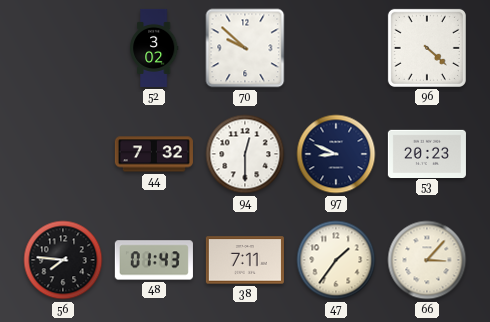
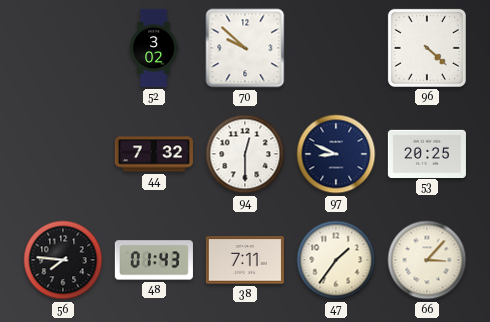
53: 20:23 -> 20:25
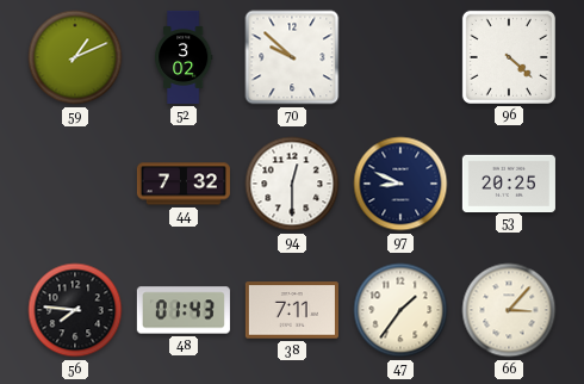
59: none -> 1:11
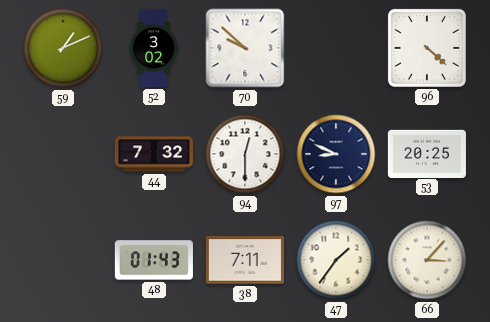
56: 7:46 -> none
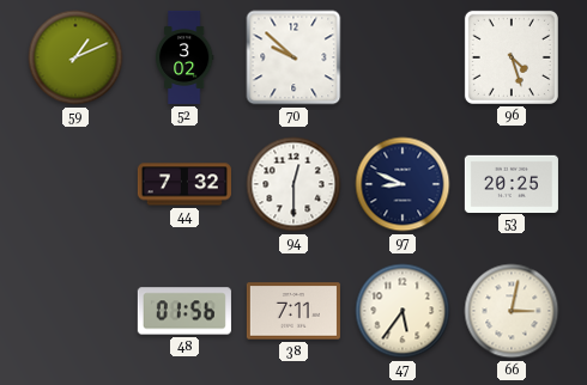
96: 4:22 -> 4:27
48: 01:43 -> 01:56
47: 1:36 -> 5:36
66: 3:07 -> 3:02
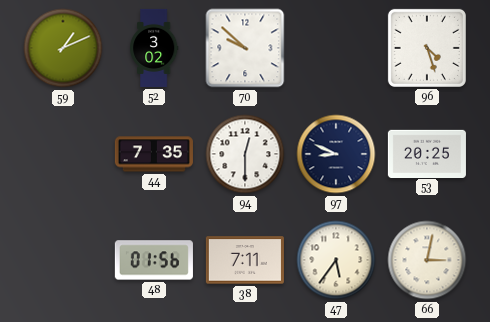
44: 7:32 -> 7:35
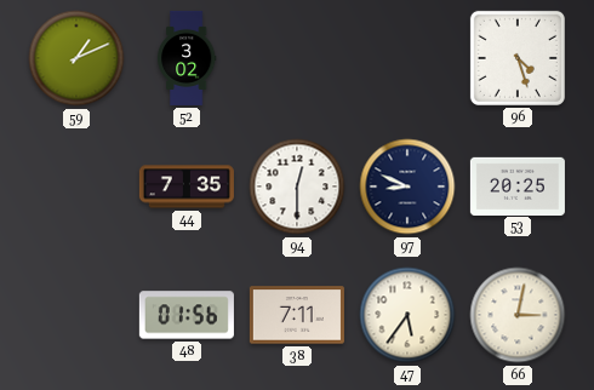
70: 9:52 -> none
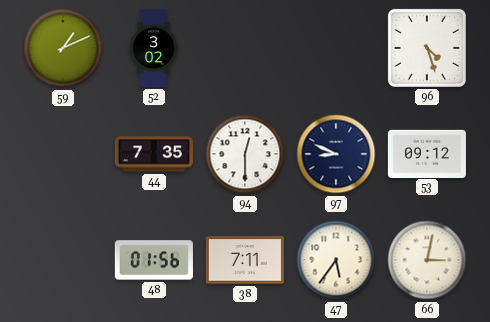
53: 20:25 -> 09:12
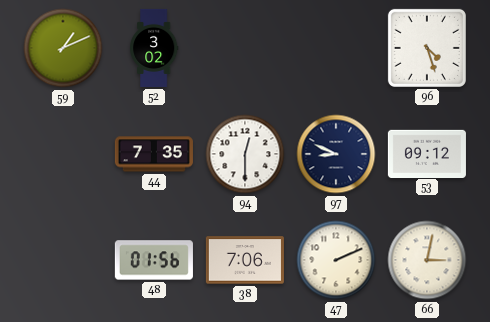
38: 7:11 -> 7:06
47: 5:36 -> 2:11
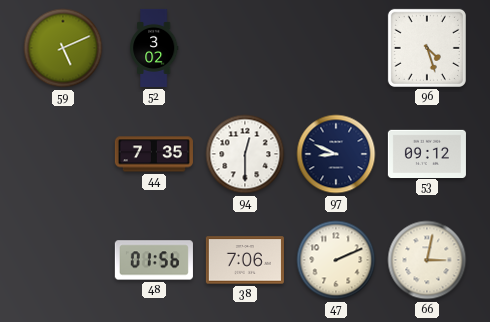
59: 1:11 -> 5:11
